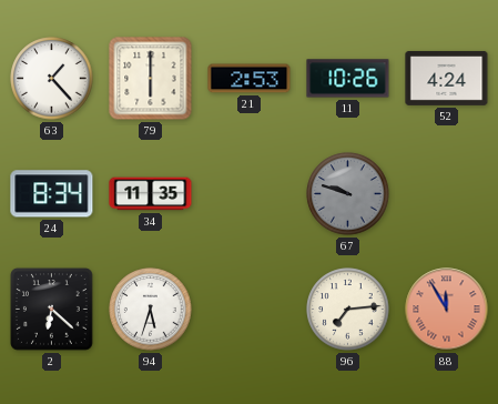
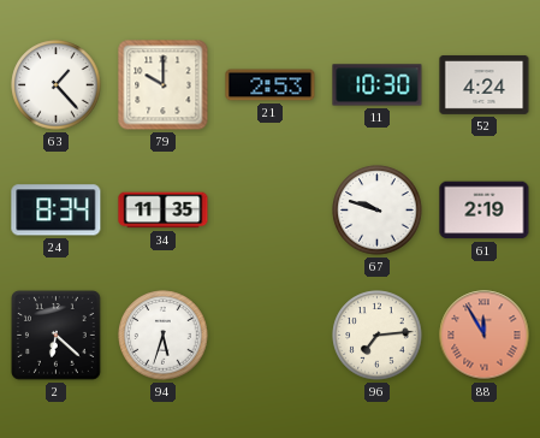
79: 6:00 -> 10:00
11: 10:26 -> 10:30
67 dial: grey -> white
61: none -> 2:19
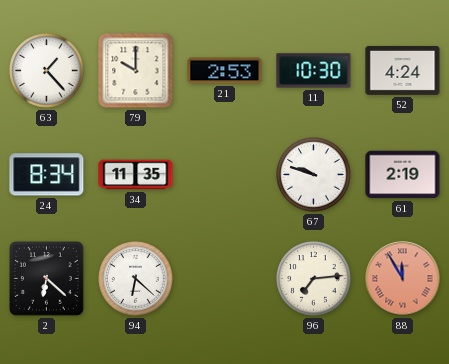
94: 5:33 -> 6:22
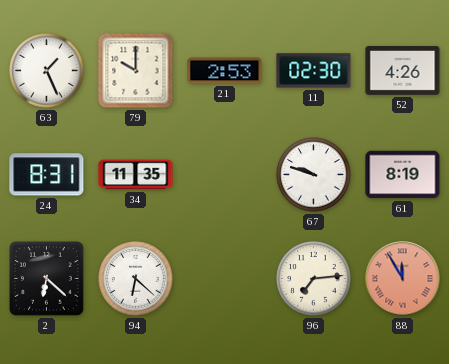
63: 1:23 -> 1:26
11: 10:30 -> 02:30
52: 4:24 -> 4:26
24: 8:34 -> 8:31
61: 2:19 -> 8:19
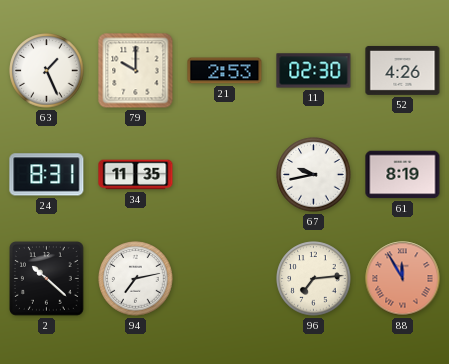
67: 9:48 -> 9:43
2: 6:22 -> 10:22
94: 6:22 -> 7:13
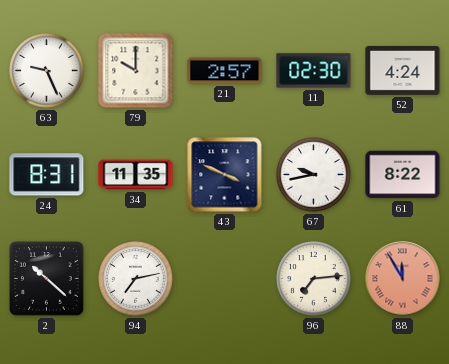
63: 1:26 -> 9:26
21: 2:53 -> 2:57
52: 4:26 -> 4:24
43: none -> 3:49
61: 8:19 -> 8:22
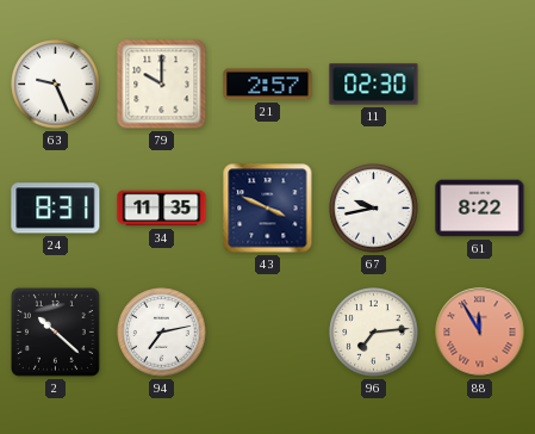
52: 4:24 -> none
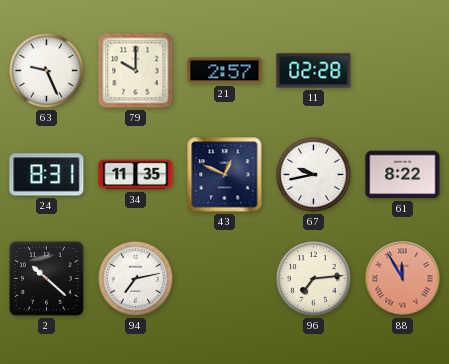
11: 02:30 -> 02:28
43: 3:49 -> 12:49
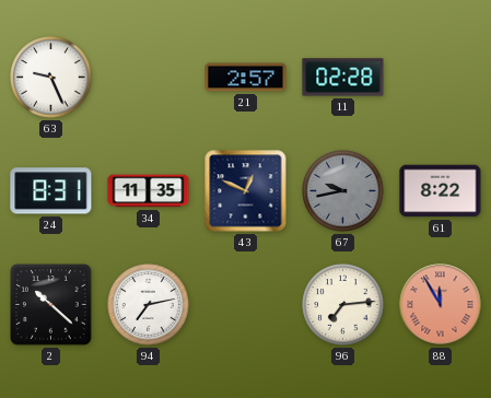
79: 10:00 -> none
67 dial: white -> grey
